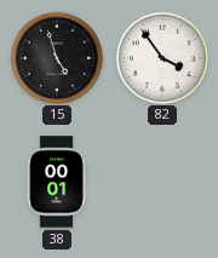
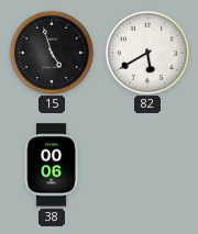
82: 3:54 -> 5:40
38: 00:01 -> 00:06
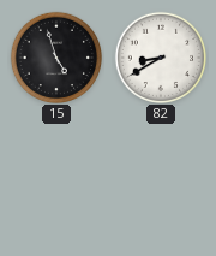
82: 5:40 -> 8:40
38: 00:06 -> none
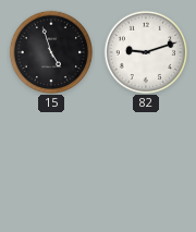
82: 8:40 -> 9:12
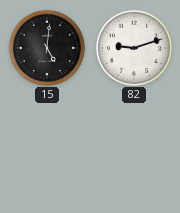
15: 4:57 -> 5:01
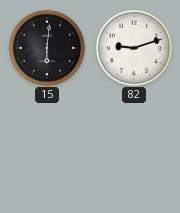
15: 5:01 -> 6:01
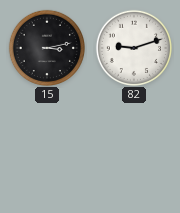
15: 6:01 -> 3:13
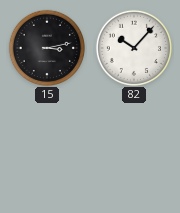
82: 9:12 -> 10:07
